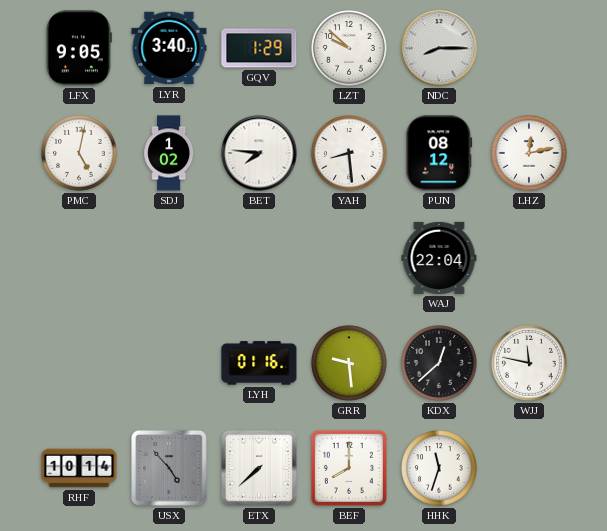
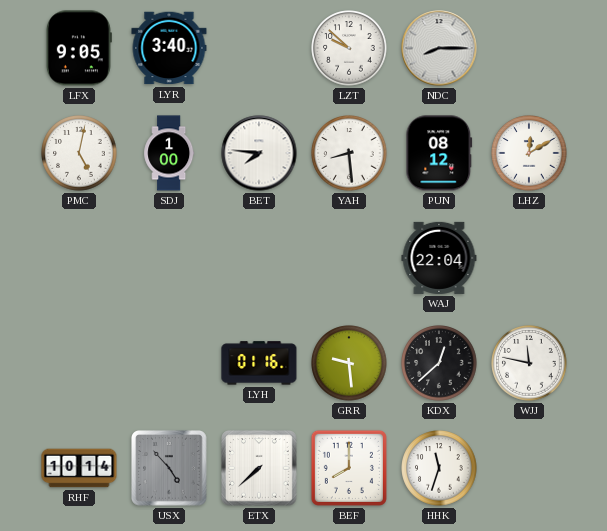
GQV: 1:29 -> none
SDJ: 1:02 -> 1:00
LHZ: 12:13 -> 12:10
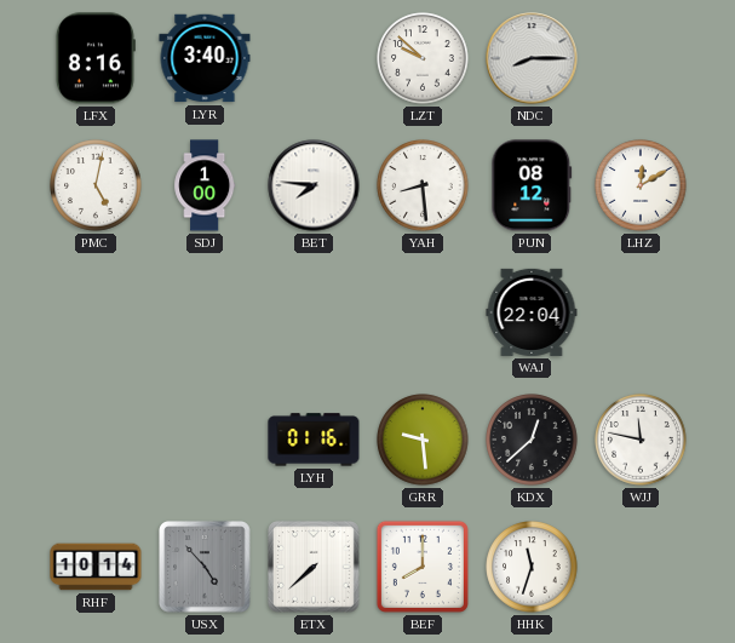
LFX: 9:05 -> 8:16
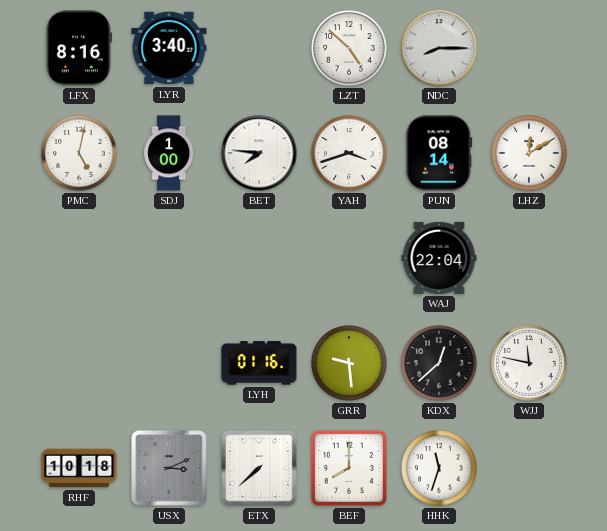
LZT: 9:52 -> 4:52
YAH: 8:29 -> 3:42
PUN: 08:12 -> 08:14
RHF: 10:14 -> 10:18
USX: 4:53 -> 3:11
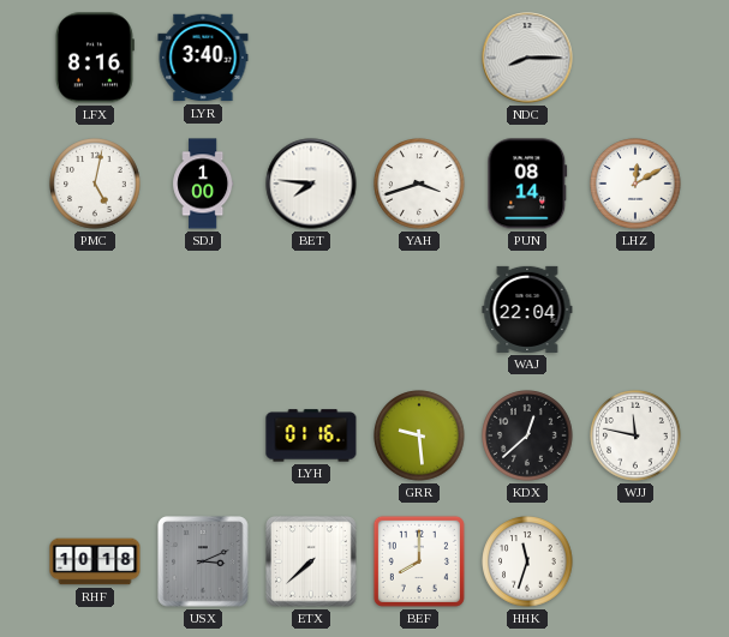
LZT: 4:52 -> none
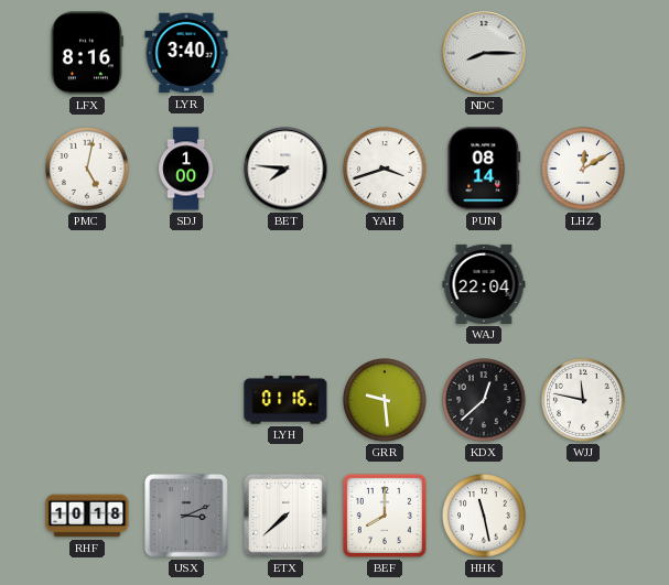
HHK: 11:33 -> 11:28
